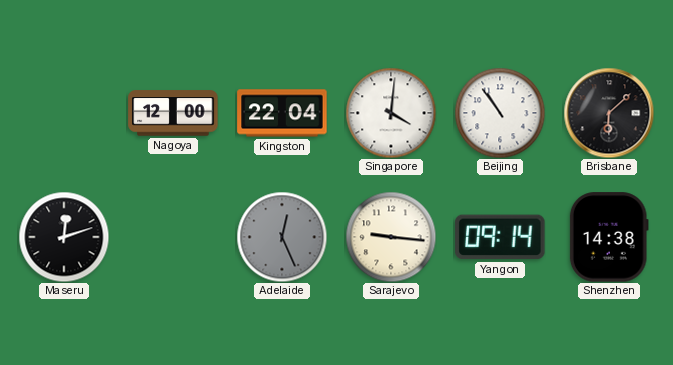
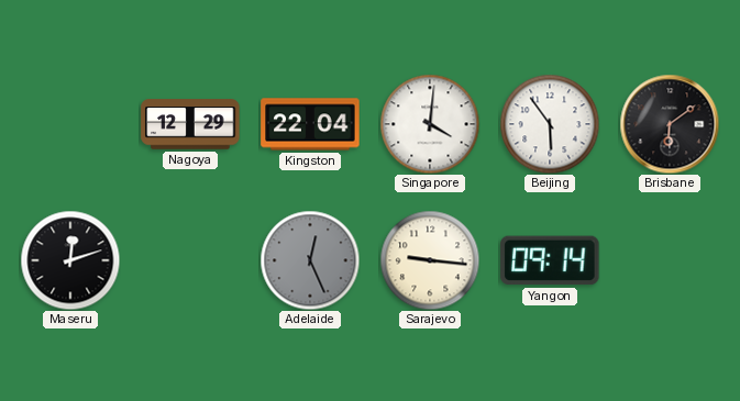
Nagoya: 12:00 -> 12:29
Beijing: 10:54 -> 5:54
Brisbane: 6:08 -> 6:09
Shenzhen: 14:38 -> none
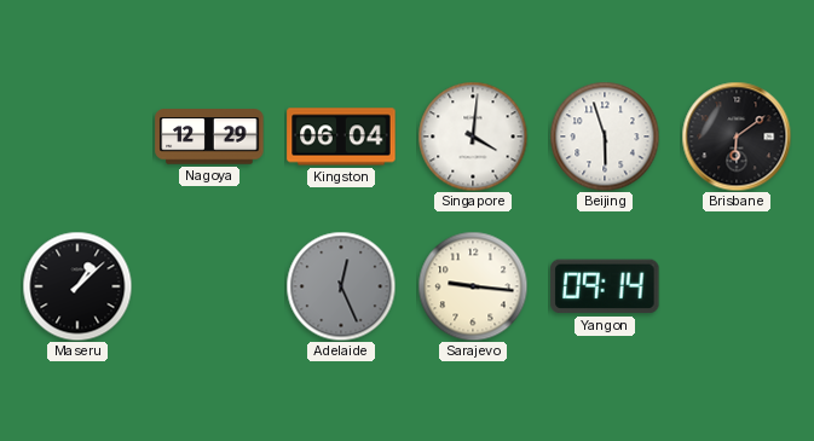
Kingston: 22:04 -> 06:04
Beijing: 5:54 -> 5:57
Maseru: 12:12 -> 1:08
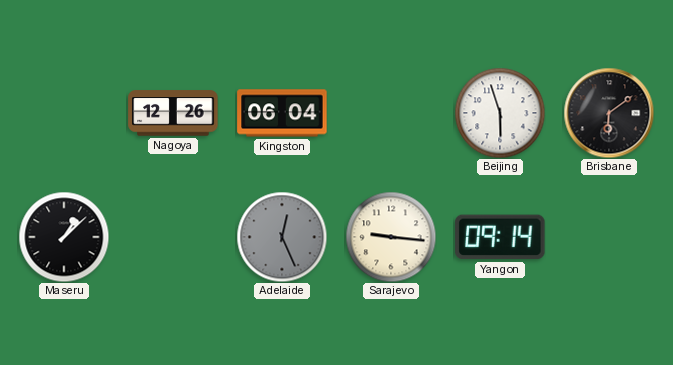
Nagoya: 12:29 -> 12:26
Singapore: 4:01 -> none
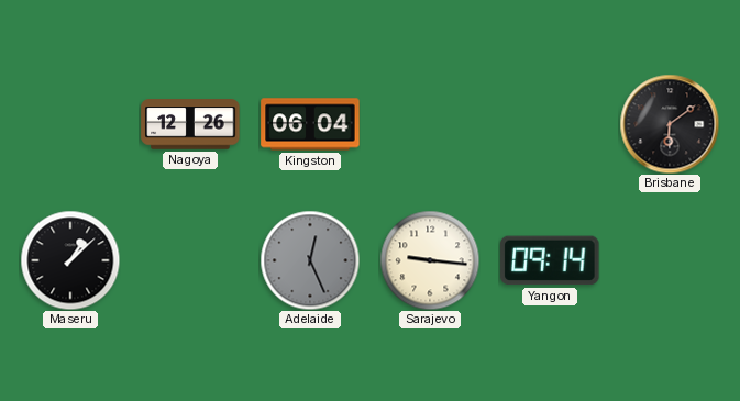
Beijing: 5:57 -> none
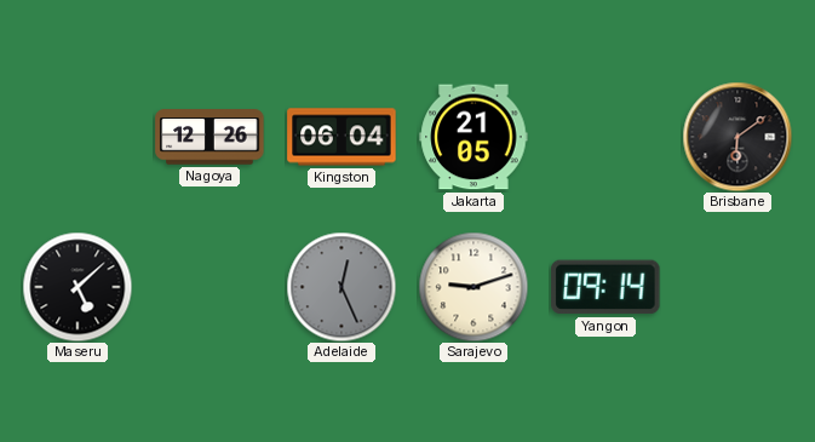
Jakarta: none -> 21:05
Maseru: 1:08 -> 5:08
Sarajevo: 9:16 -> 9:12
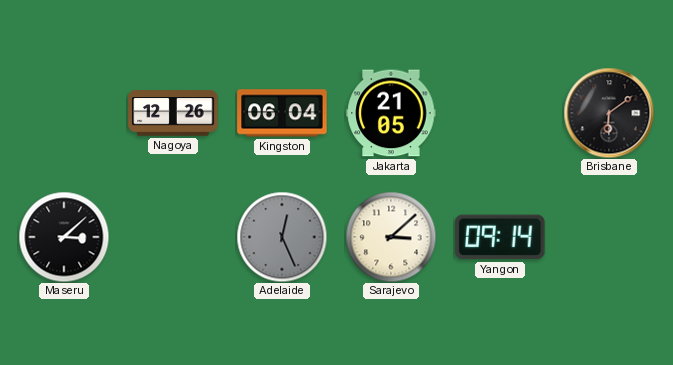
Maseru: 5:08 -> 3:08
Sarajevo: 9:12 -> 3:08
